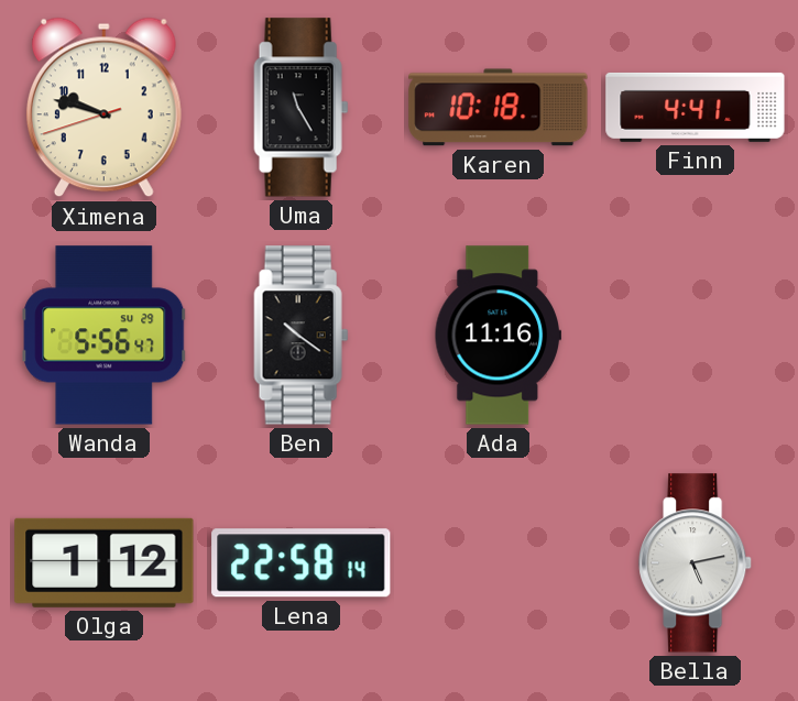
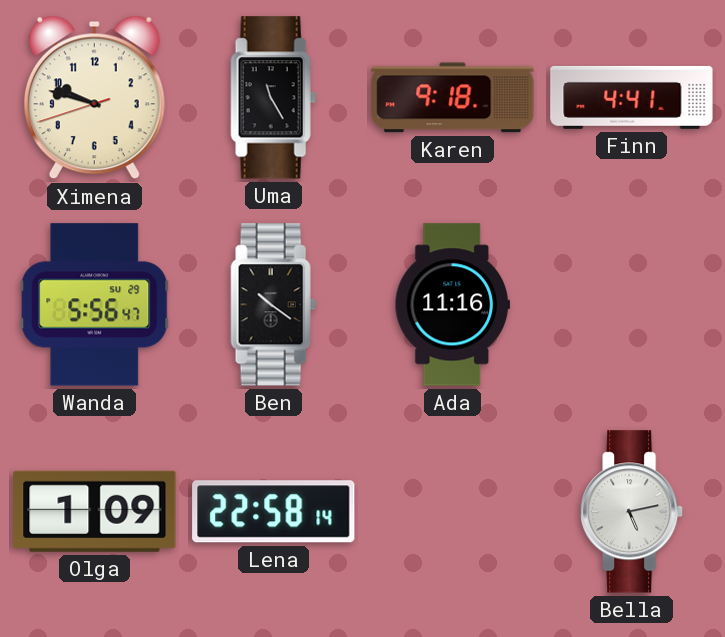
Karen: 10:18 -> 9:18
Olga: 1:12 -> 1:09
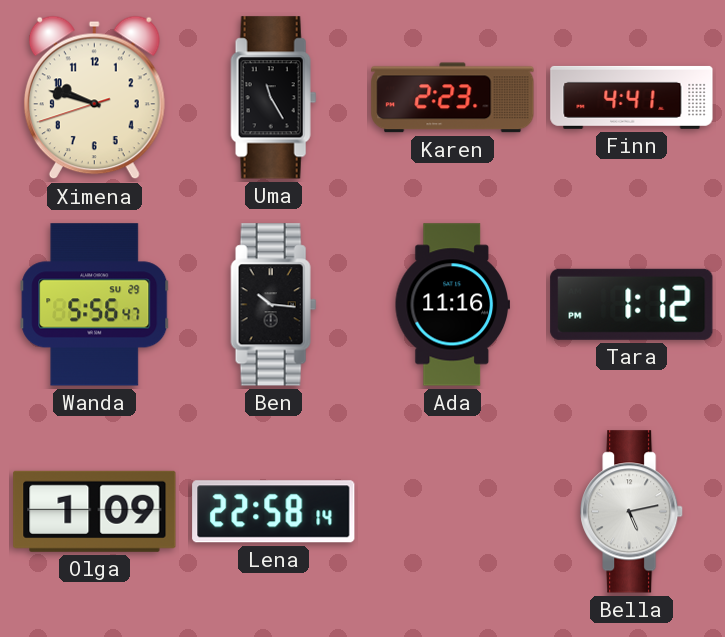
Karen: 9:18 -> 2:23
Ben: 10:21 -> 10:16
Tara: none -> 1:12
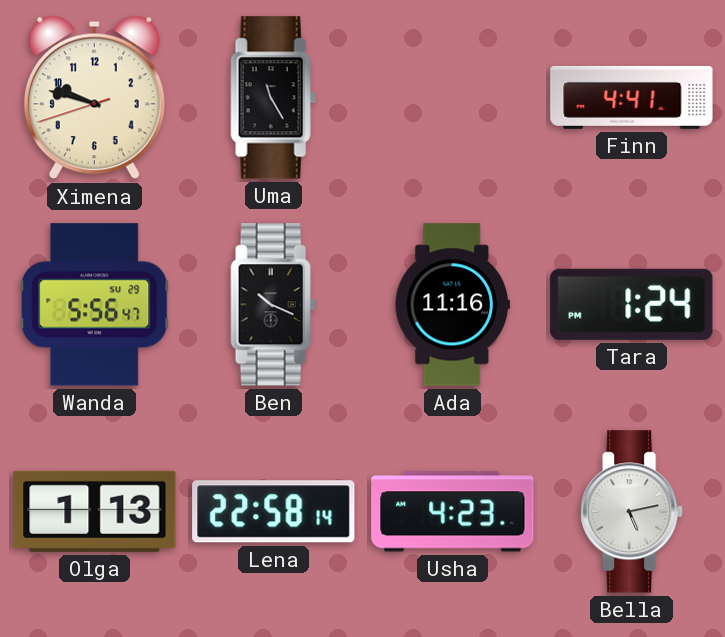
Karen: 2:23 -> none
Ben: 10:16 -> 10:19
Tara: 1:12 -> 1:24
Olga: 1:09 -> 1:13
Usha: none -> 4:23
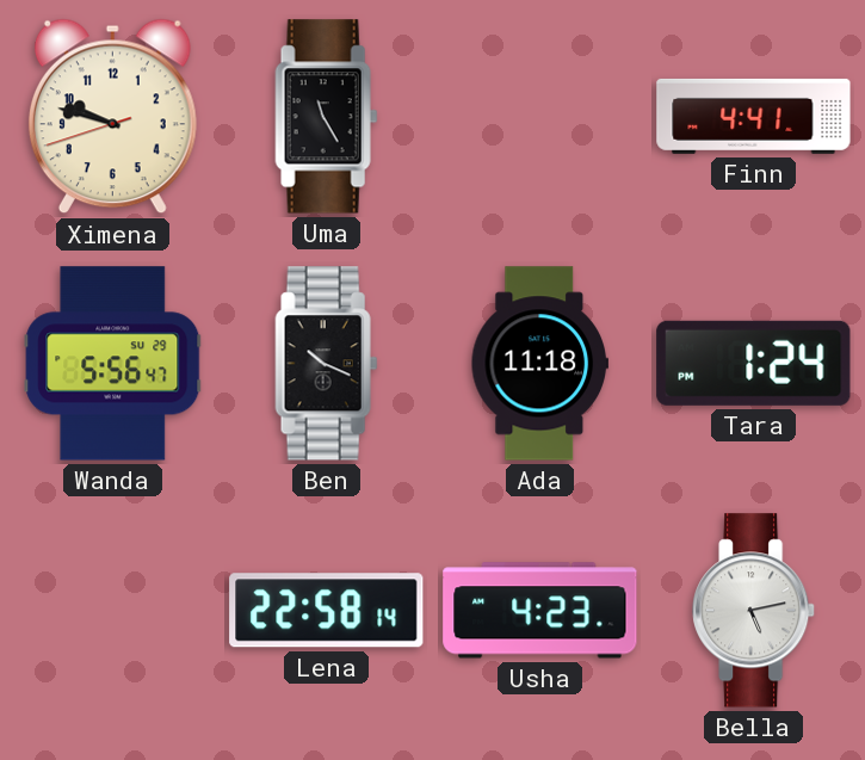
Ada: 11:16 -> 11:18
Olga: 1:13 -> none
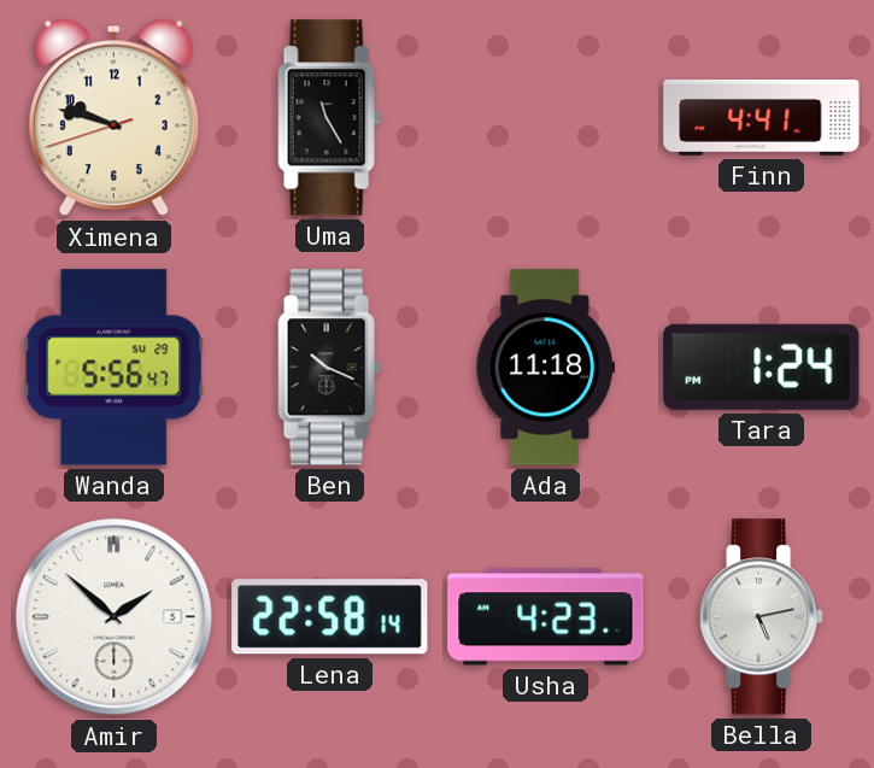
Amir: none -> 1:52
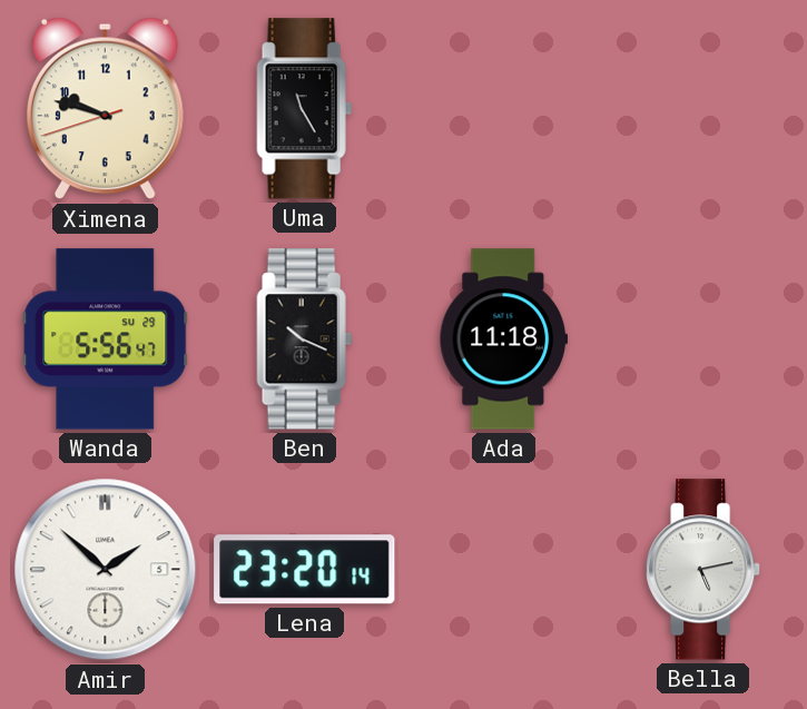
Finn: 4:41 -> none
Tara: 1:24 -> none
Lena: 22:58 -> 23:20
Usha: 4:23 -> none
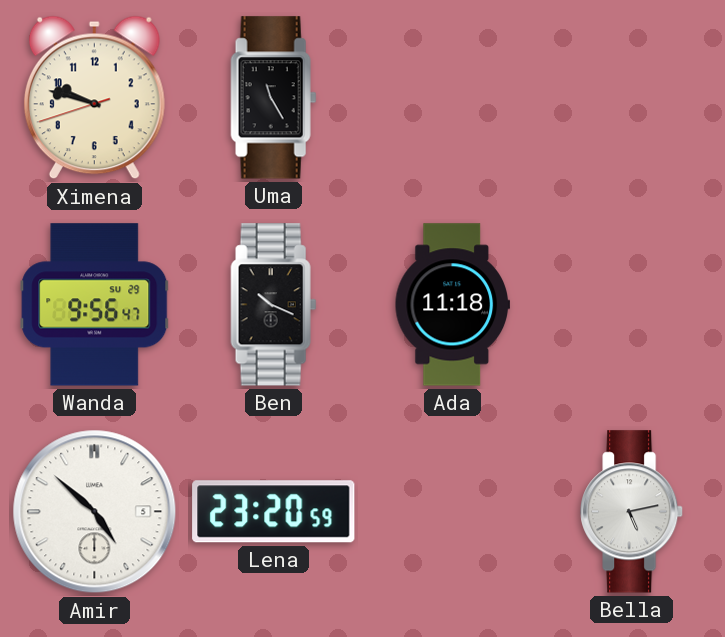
Wanda: 5:56 -> 9:56
Amir: 1:52 -> 4:52
Lena: 23:20:14 -> 23:20:59
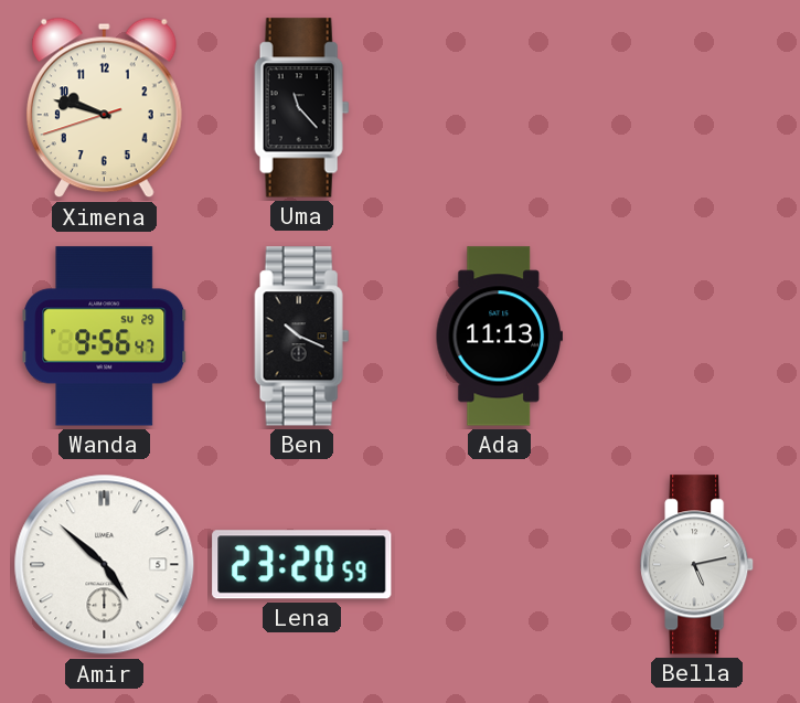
Uma: 11:25 -> 11:23
Ada: 11:18 -> 11:13
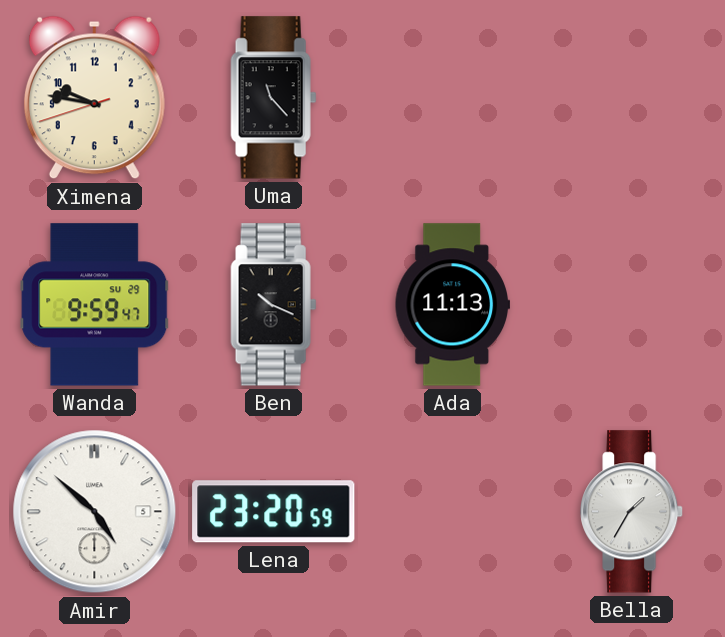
Ximena: 9:47 -> 9:46
Wanda: 9:56 -> 9:59
Bella: 5:13 -> 1:35
